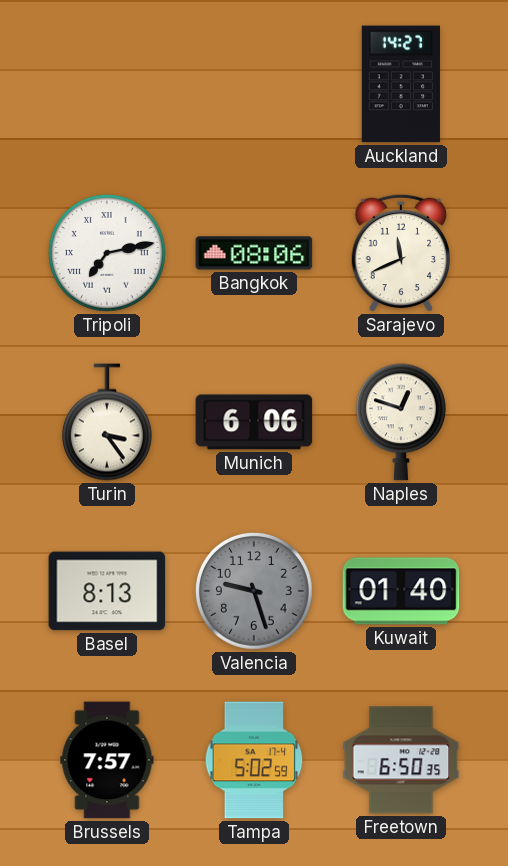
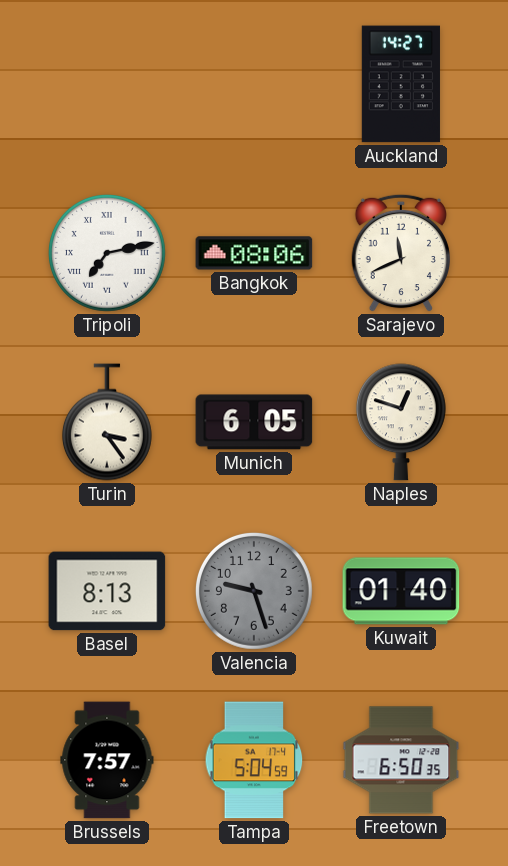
Munich: 6:06 -> 6:05
Tampa: 5:02 -> 5:04
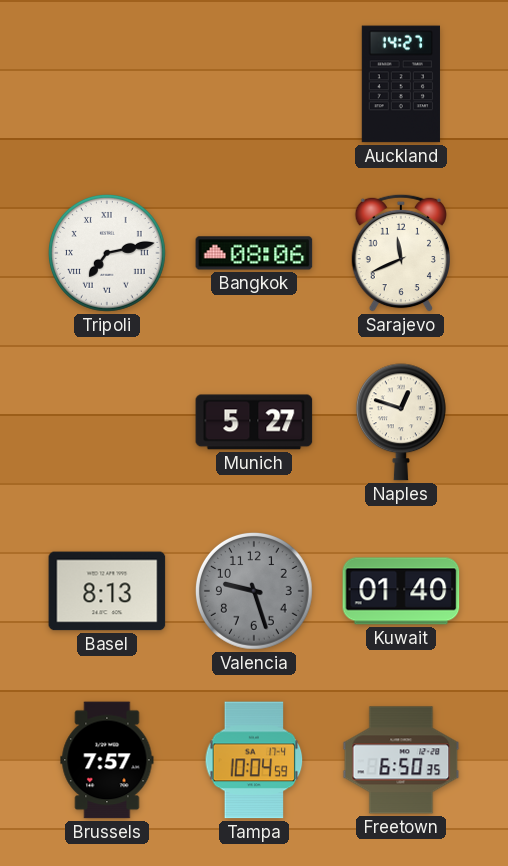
Turin: 3:24 -> none
Munich: 6:05 -> 5:27
Tampa: 5:04 -> 10:04
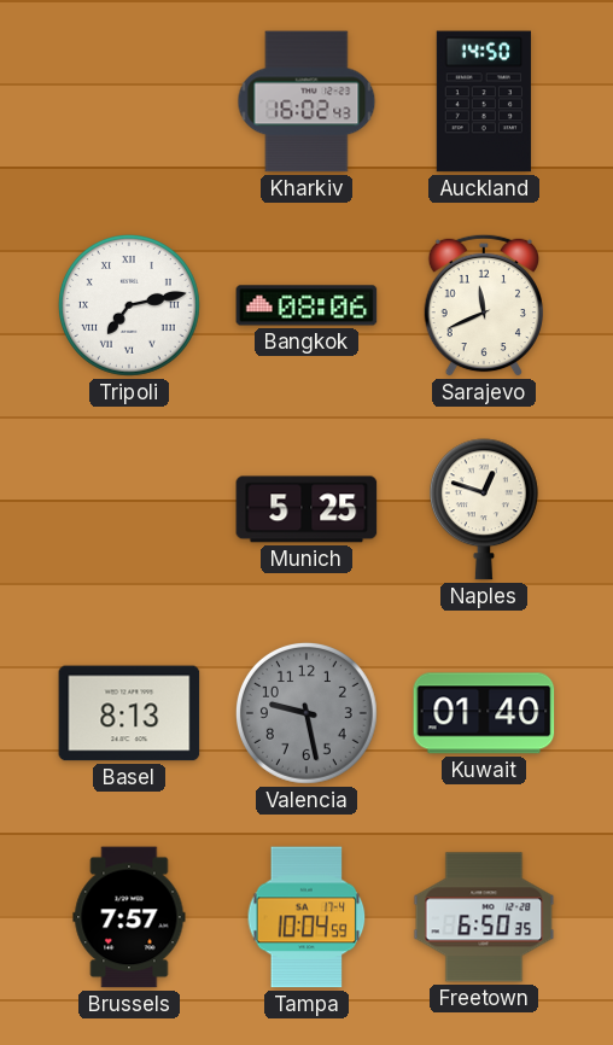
Kharkiv: none -> 16:02
Auckland: 14:27 -> 14:50
Munich: 5:27 -> 5:25
Valencia: 9:27 -> 9:28
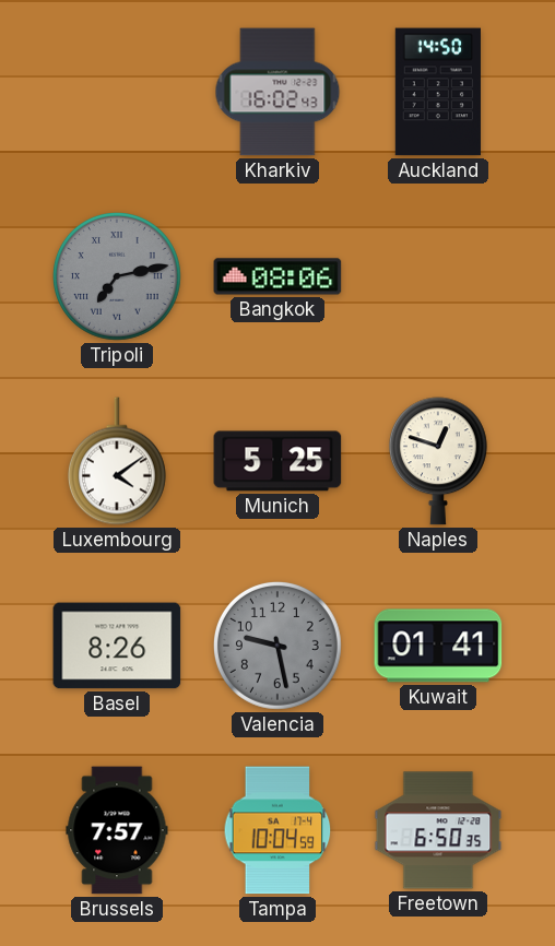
Tripoli dial: white -> grey
Sarajevo: 11:41 -> none
Luxembourg: none -> 4:09
Basel: 8:13 -> 8:26
Kuwait: 01:40 -> 01:41
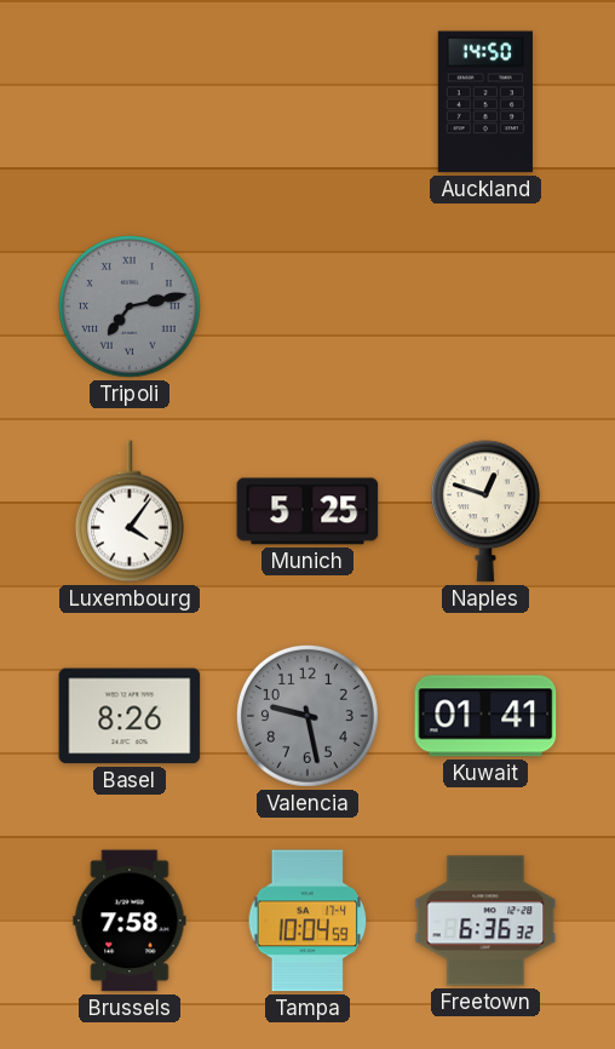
Kharkiv: 16:02 -> none
Bangkok: 08:06 -> none
Luxembourg: 4:09 -> 4:06
Brussels: 7:57 -> 7:58
Freetown: 6:50 -> 6:36
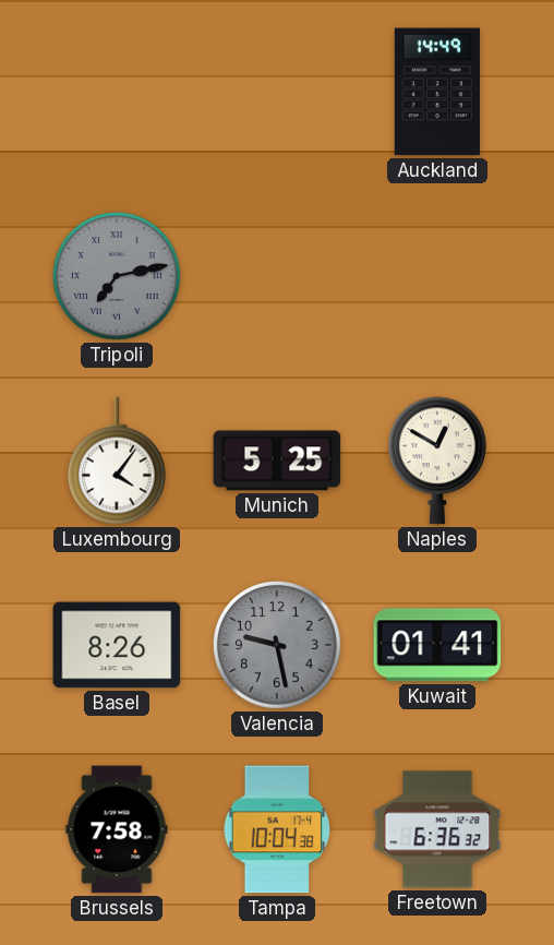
Auckland: 14:50 -> 14:49
Naples: 12:48 -> 12:50
Tampa: 10:04:59 -> 10:04:38
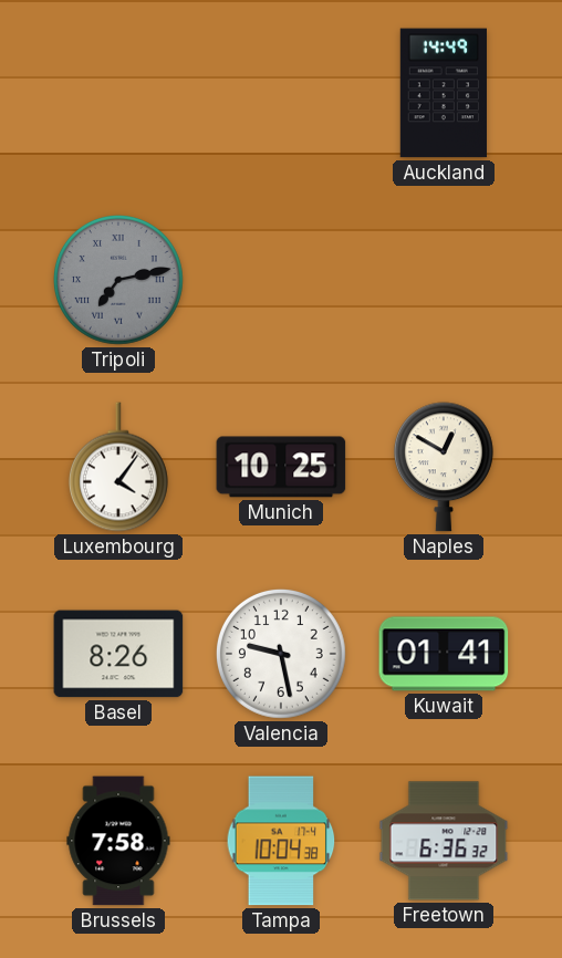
Munich: 5:25 -> 10:25
Valencia dial: grey -> white
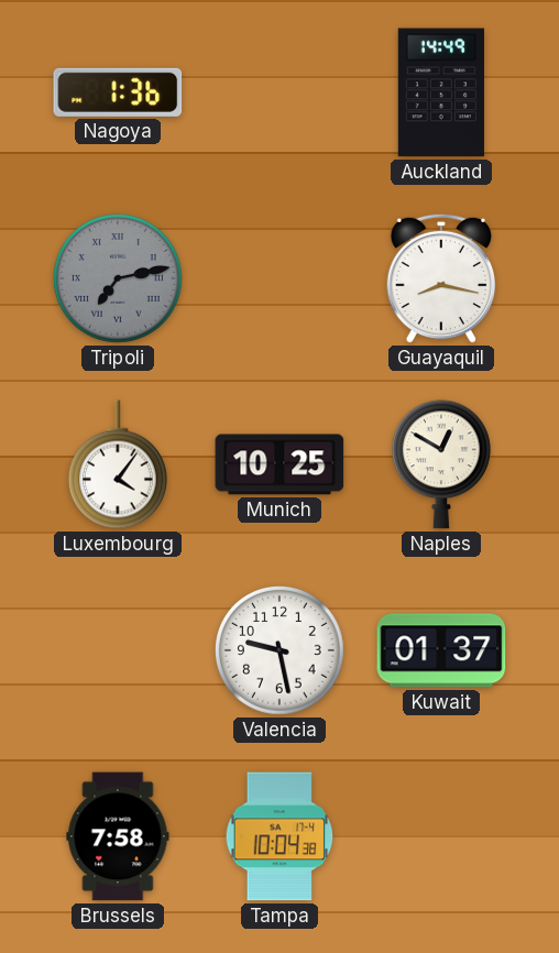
Nagoya: none -> 1:36
Guayaquil: none -> 8:17
Basel: 8:26 -> none
Kuwait: 01:41 -> 01:37
Freetown: 6:36 -> none
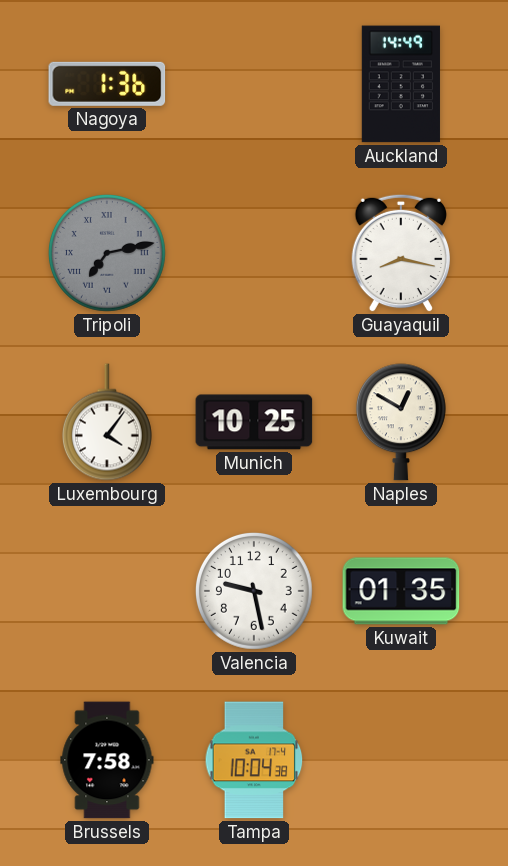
Kuwait: 01:37 -> 01:35
